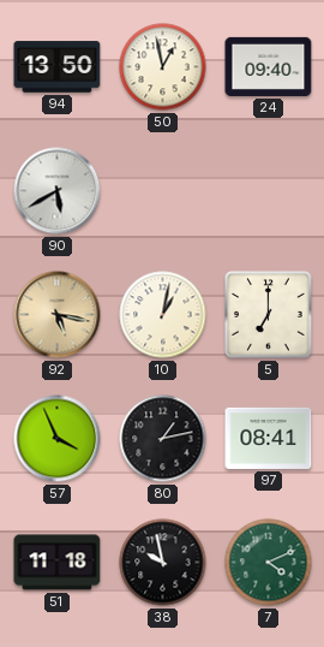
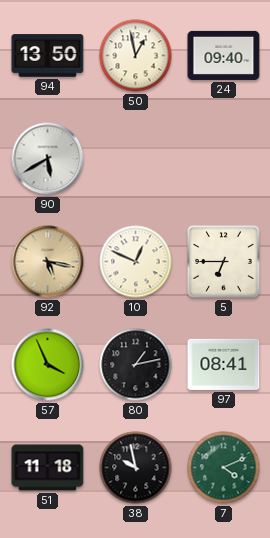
10: 1:02 -> 12:49
5: 7:00 -> 6:45
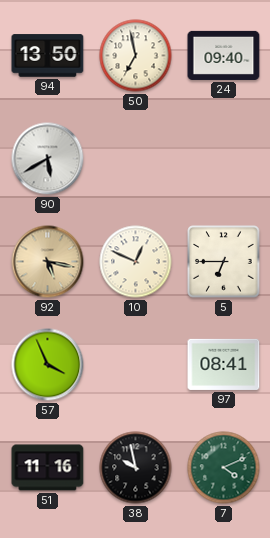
50: 12:58 -> 6:58
80: 1:13 -> none
51: 11:18 -> 11:16
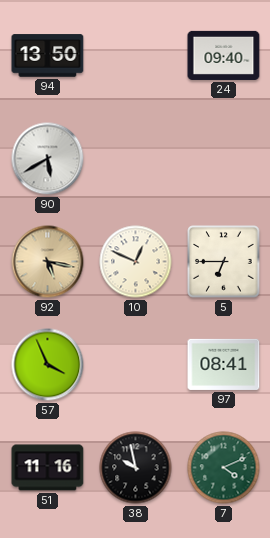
50: 6:58 -> none
